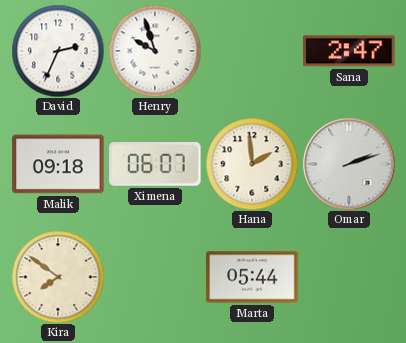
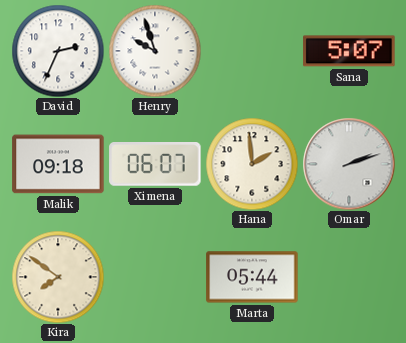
Sana: 2:47 -> 5:07
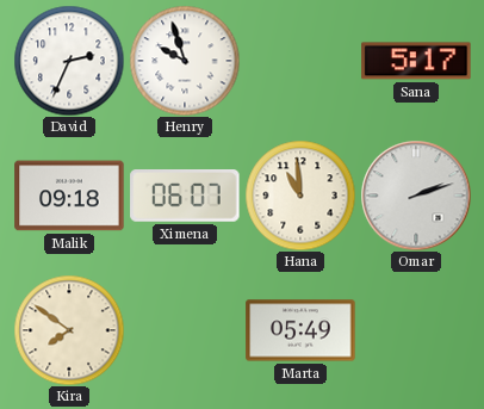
Sana: 5:07 -> 5:17
Hana: 1:59 -> 10:59
Marta: 05:44 -> 05:49
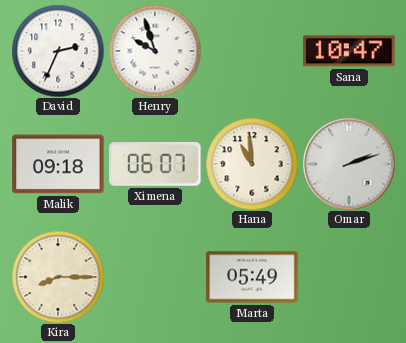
Sana: 5:17 -> 10:47
Kira: 7:51 -> 8:15
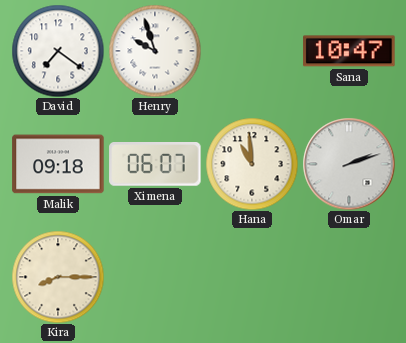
David: 2:34 -> 7:21
Marta: 05:49 -> none
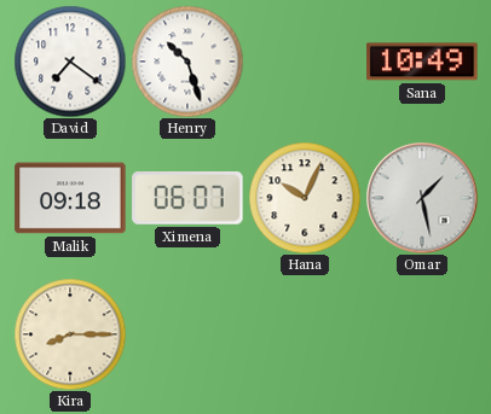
Henry: 9:57 -> 10:27
Sana: 10:47 -> 10:49
Hana: 10:59 -> 10:04
Omar: 2:12 -> 1:28
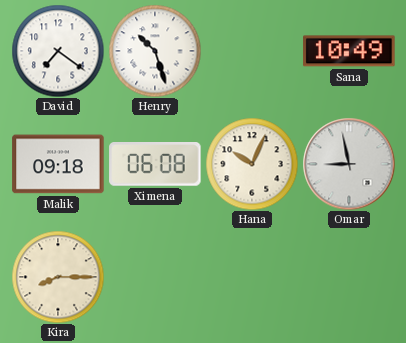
Ximena: 06:07 -> 06:08
Omar: 1:28 -> 8:58
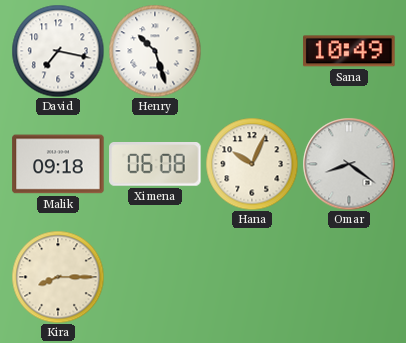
David: 7:21 -> 7:17
Omar: 8:58 -> 8:21
